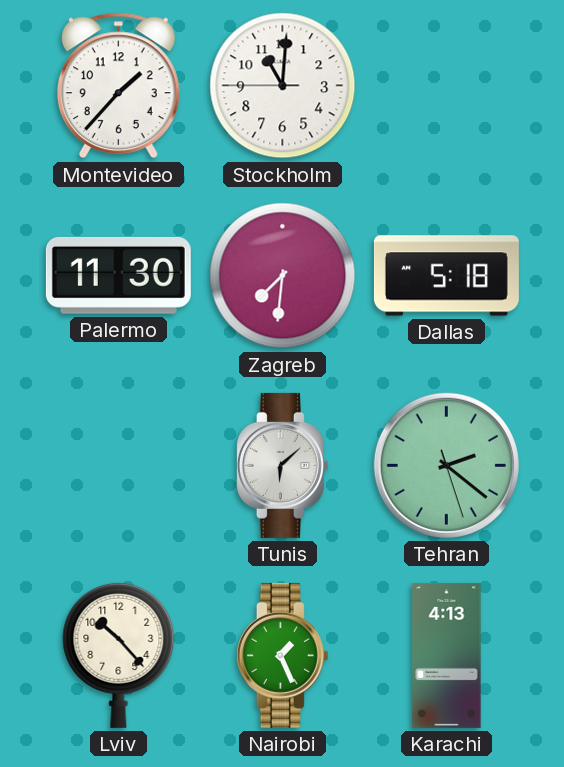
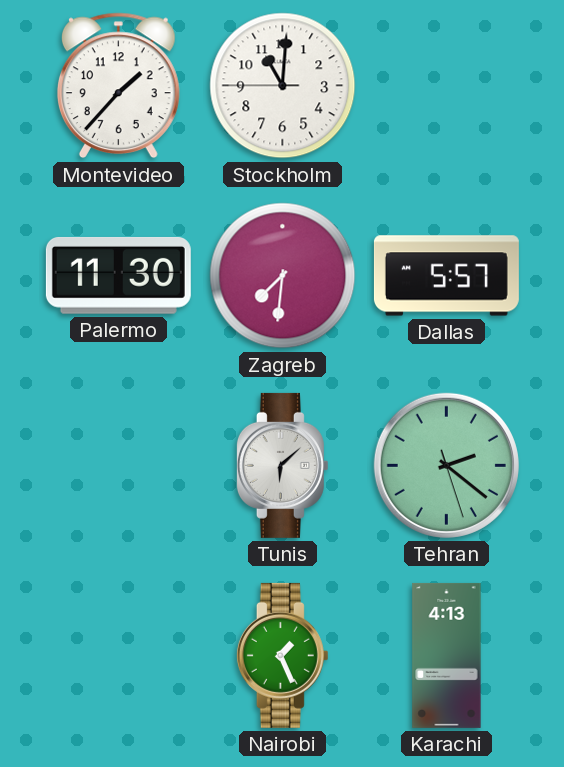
Dallas: 5:18 -> 5:57
Lviv: 10:23 -> none
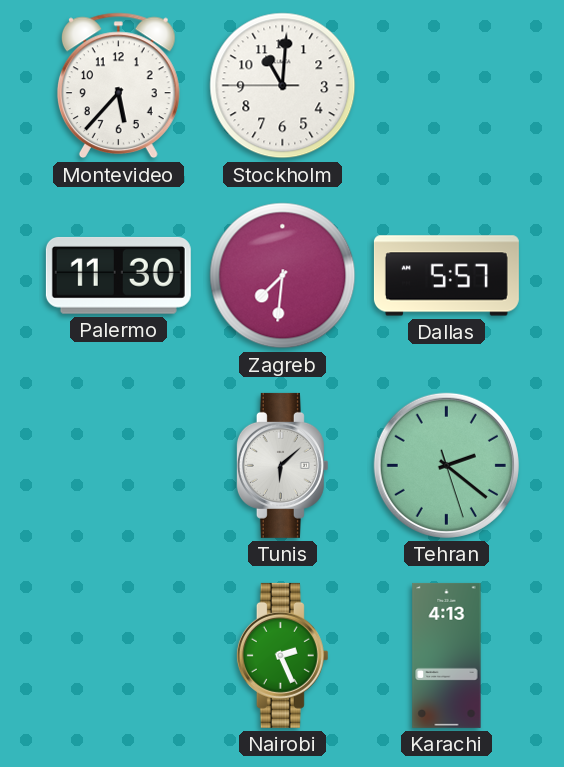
Montevideo: 1:37 -> 5:37
Nairobi: 1:26 -> 2:26
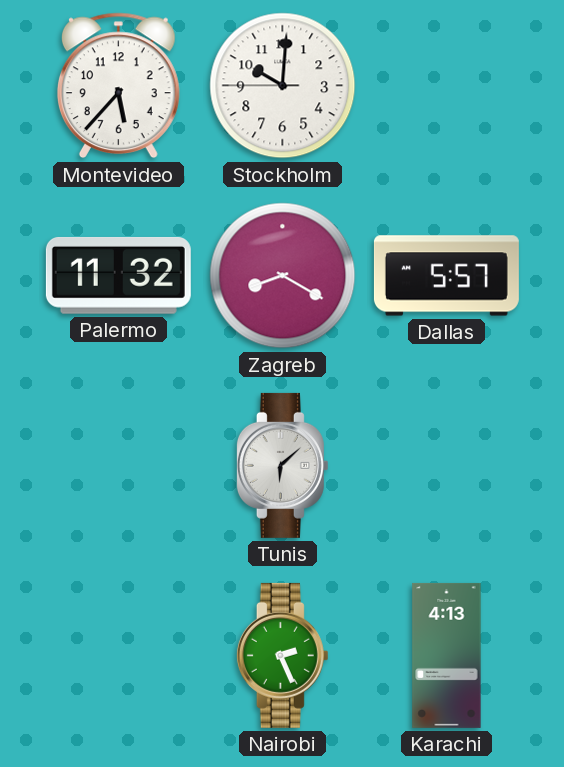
Stockholm: 11:00 -> 10:00
Palermo: 11:30 -> 11:32
Zagreb: 7:31 -> 8:20
Tehran: 2:21 -> none
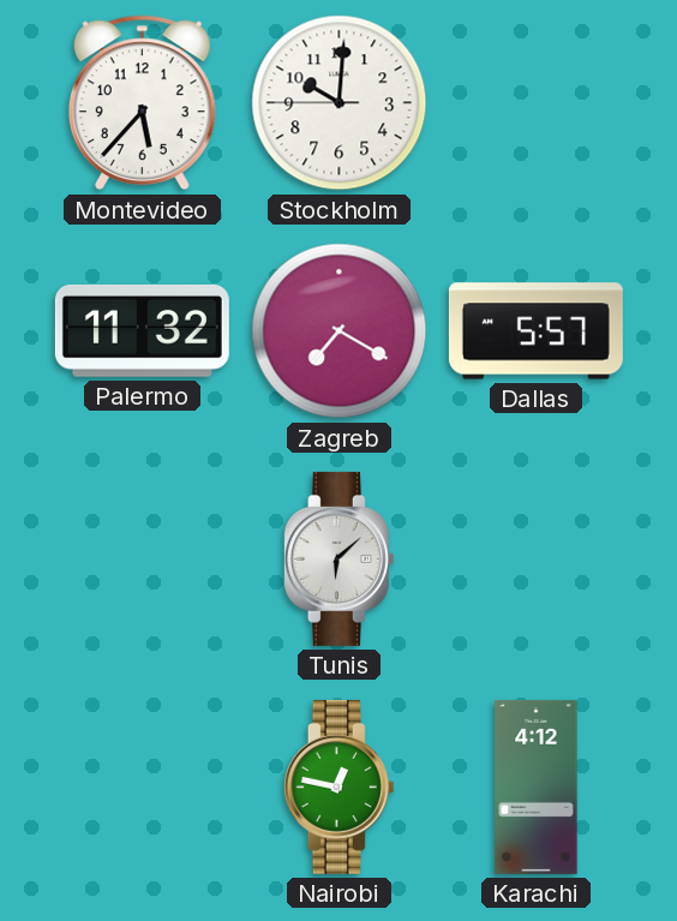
Zagreb: 8:20 -> 7:20
Nairobi: 2:26 -> 12:47
Karachi: 4:13 -> 4:12
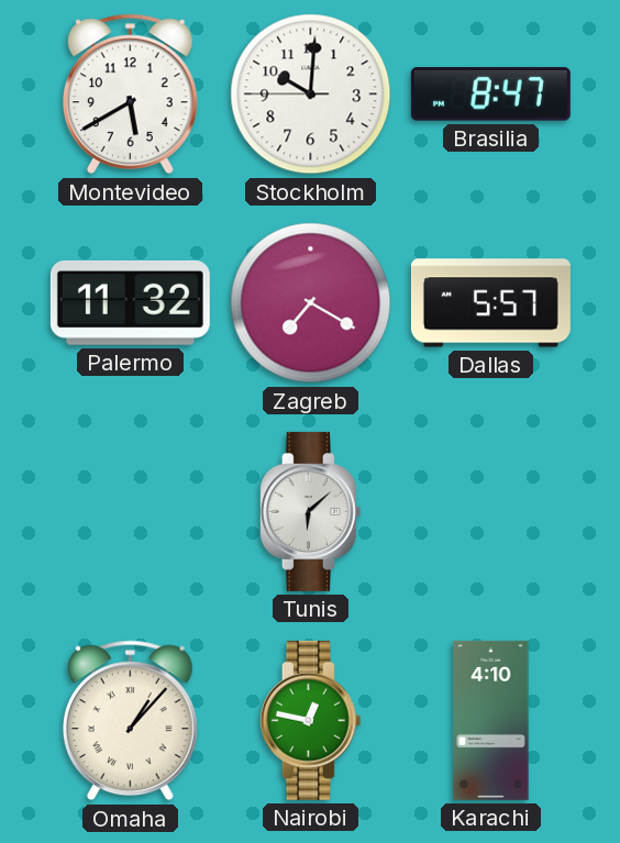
Montevideo: 5:37 -> 5:40
Brasilia: none -> 8:47
Omaha: none -> 1:07
Karachi: 4:12 -> 4:10
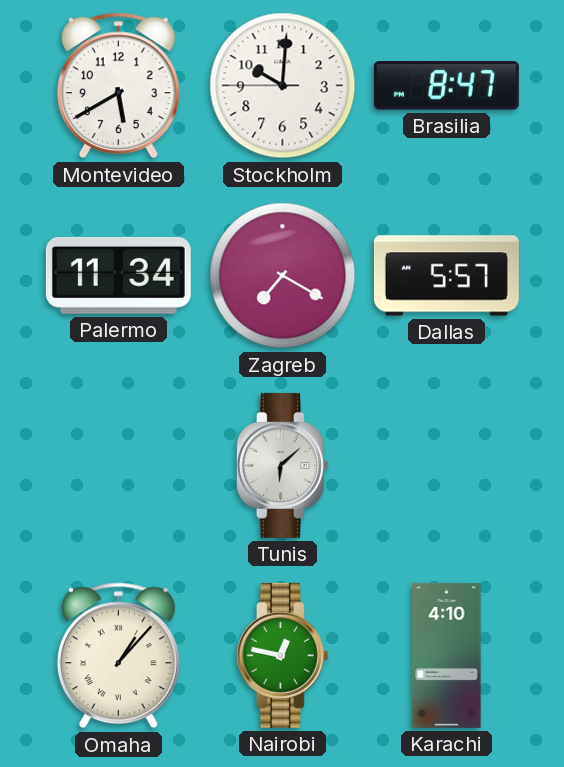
Palermo: 11:32 -> 11:34
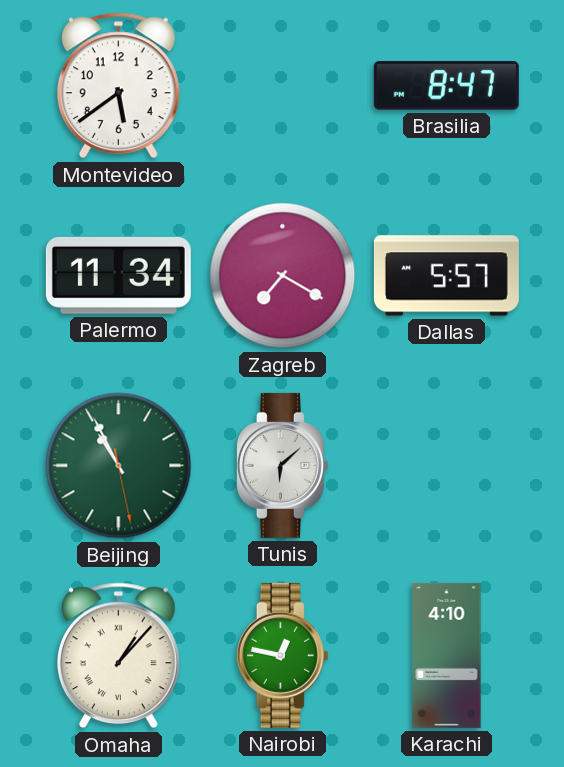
Montevideo: 5:40 -> 5:39
Stockholm: 10:00 -> none
Beijing: none -> 10:55
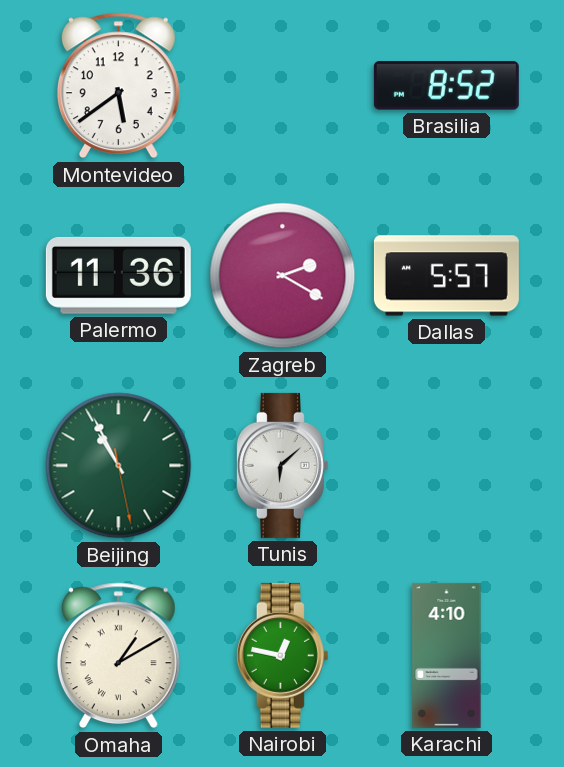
Brasilia: 8:47 -> 8:52
Palermo: 11:34 -> 11:36
Zagreb: 7:20 -> 2:20
Omaha: 1:07 -> 1:10
